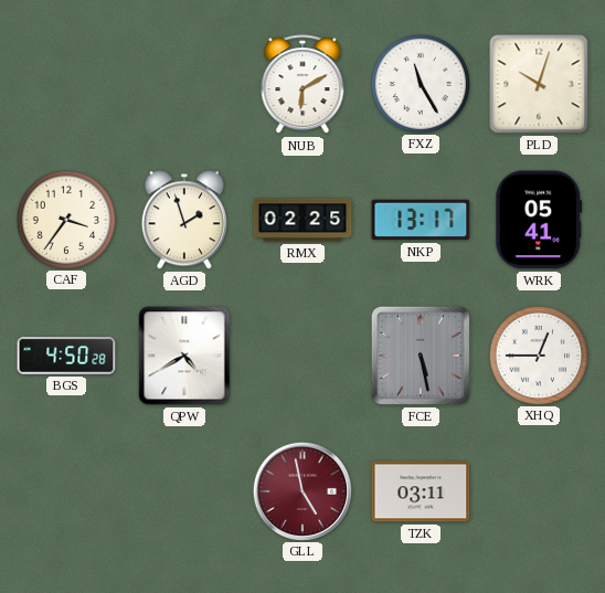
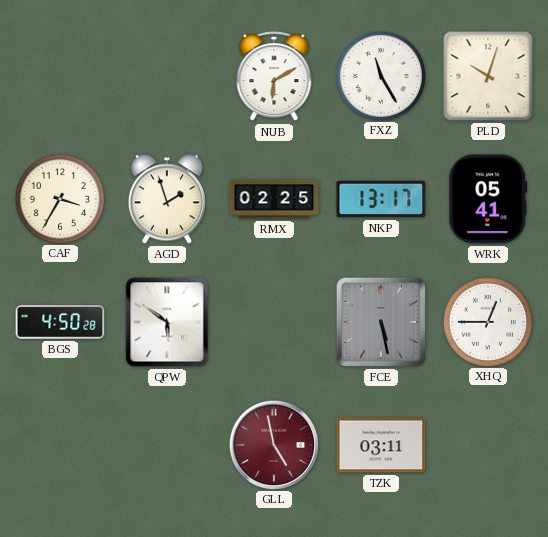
CAF: 3:36 -> 3:35
QPW: 4:40 -> 5:51
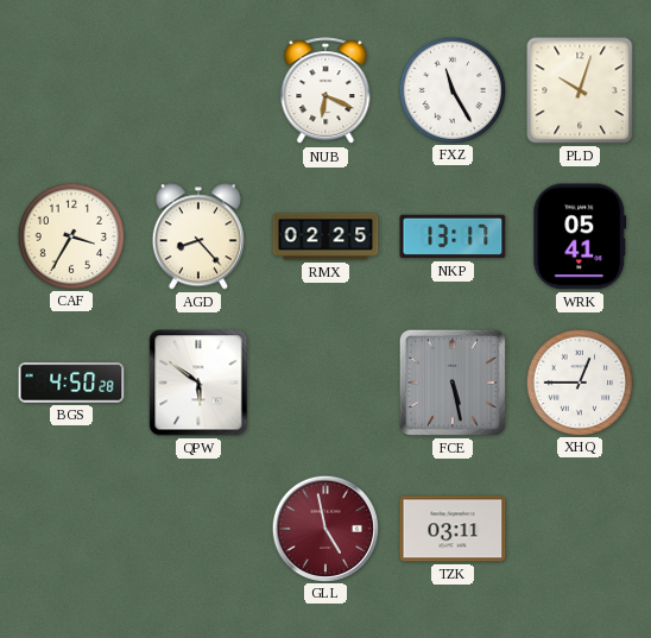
NUB: 6:10 -> 6:19
AGD: 1:57 -> 8:23
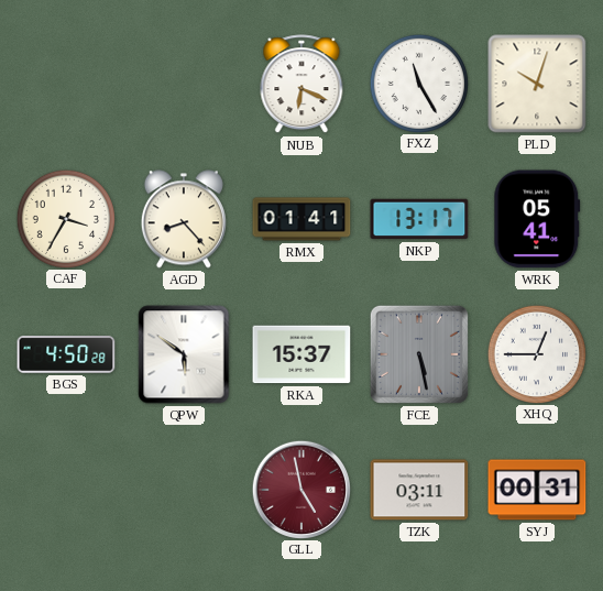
RMX: 02:25 -> 01:41
RKA: none -> 15:37
SYJ: none -> 00:31
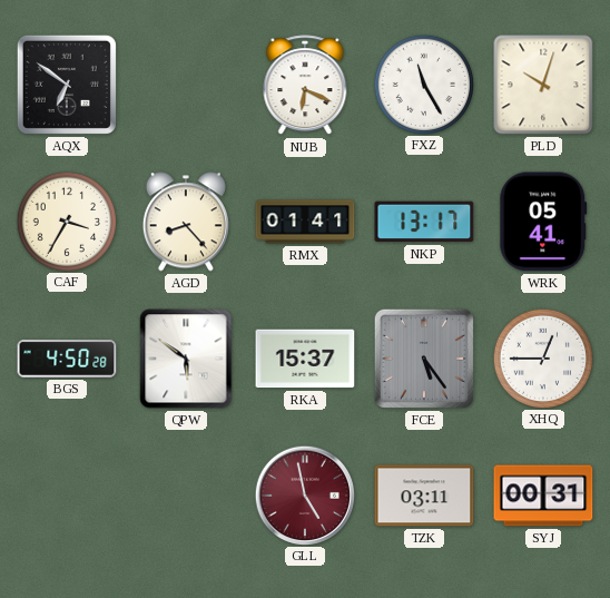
AQX: none -> 6:51
FCE: 5:28 -> 5:24
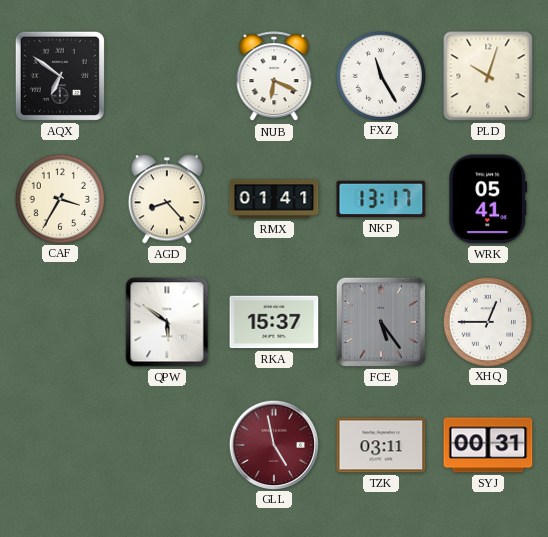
BGS: 4:50 -> none
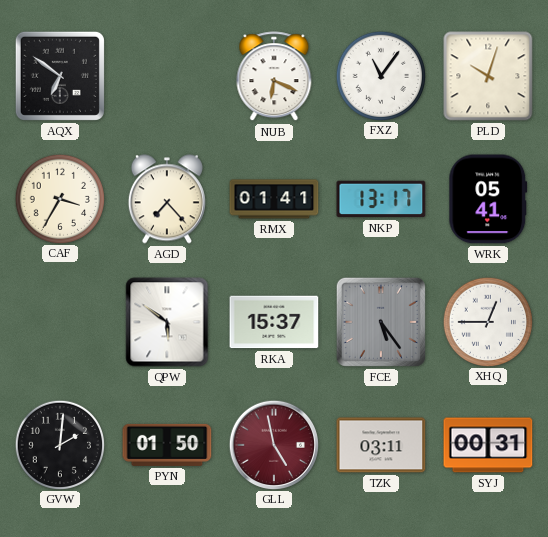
FXZ: 11:25 -> 11:06
AGD: 8:23 -> 7:23
GVW: none -> 2:01
PYN: none -> 01:50
